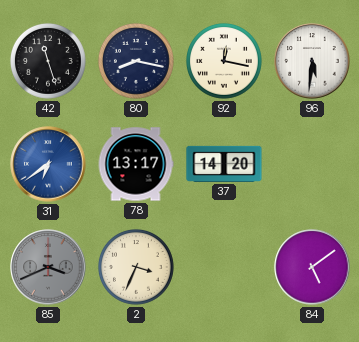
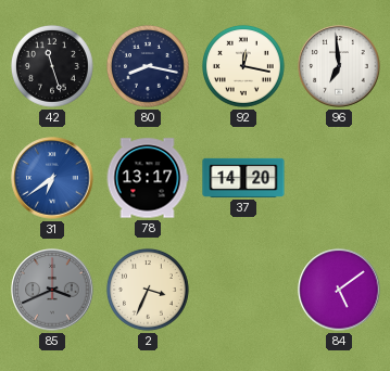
96: 5:31 -> 6:59
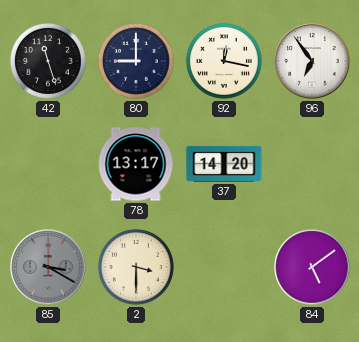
80: 8:17 -> 9:00
96: 6:59 -> 6:54
31: 6:39 -> none
85: 3:41 -> 3:20
2: 3:34 -> 3:30
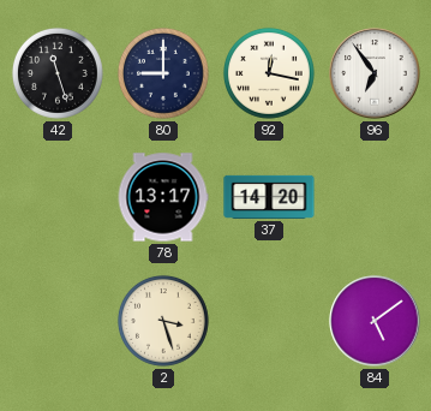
85: 3:20 -> none
2: 3:30 -> 3:27
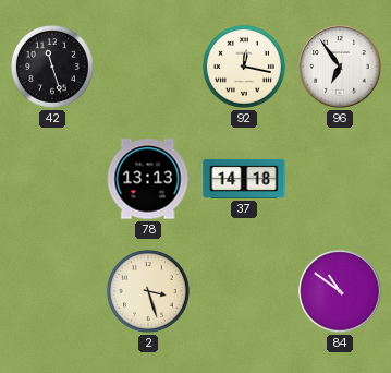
80: 9:00 -> none
78: 13:17 -> 13:13
37: 14:20 -> 14:18
84: 5:09 -> 10:51
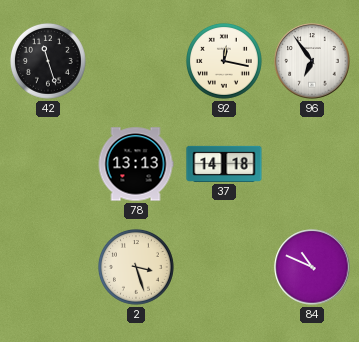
84: 10:51 -> 10:49
